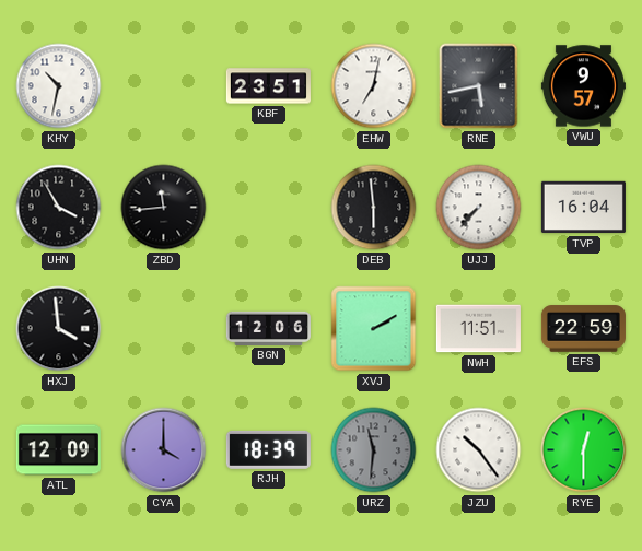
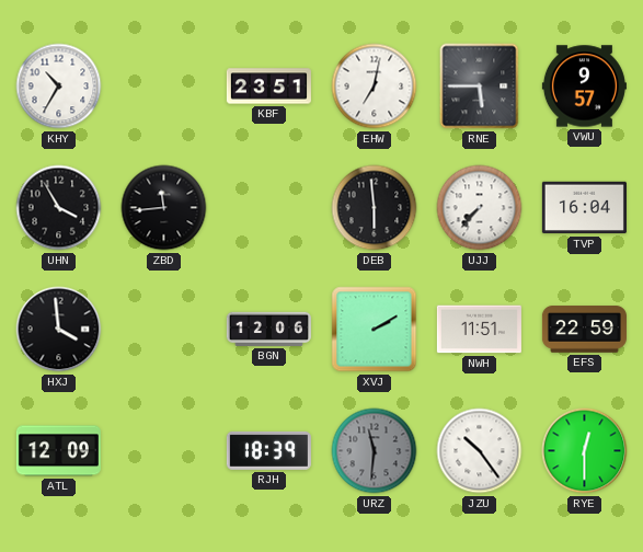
KHY: 10:32 -> 10:35
RNE: 5:43 -> 5:45
CYA: 4:00 -> none
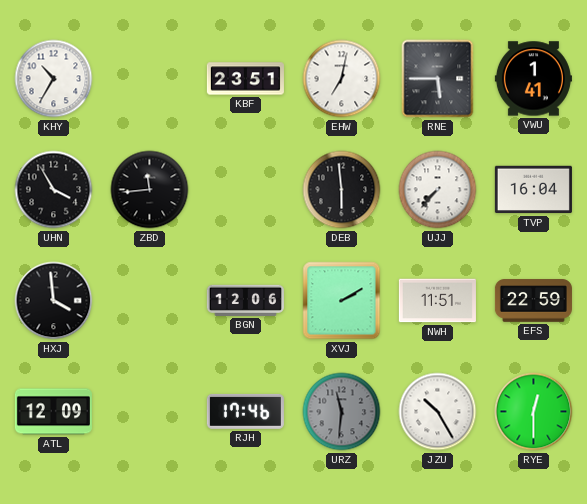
VWU: 9:57 -> 1:41
RJH: 18:39 -> 17:46
JZU: 10:24 -> 10:25
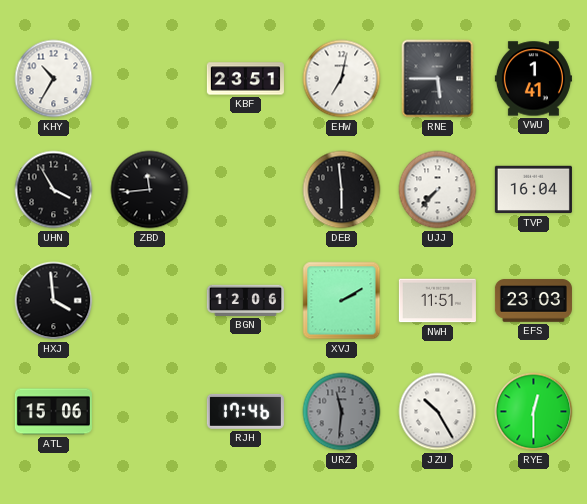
EFS: 22:59 -> 23:03
ATL: 12:09 -> 15:06
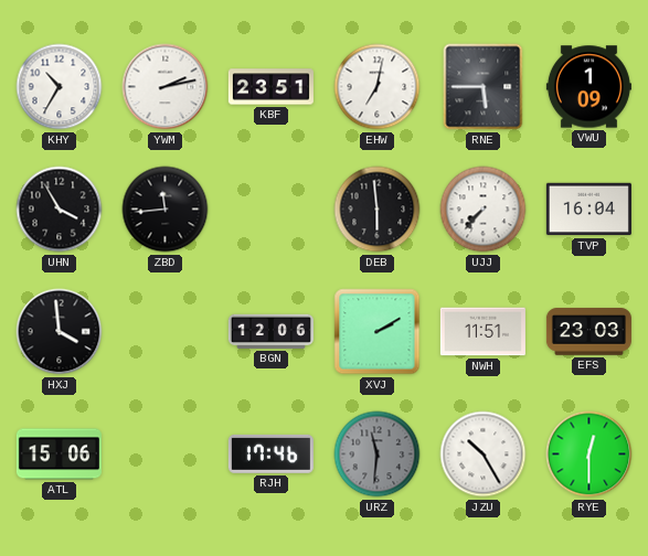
YWM: none -> 2:13
VWU: 1:41 -> 1:09
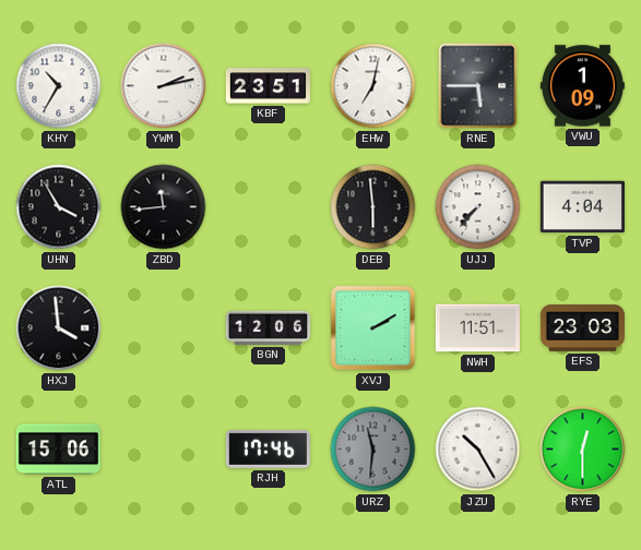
TVP: 16:04 -> 4:04
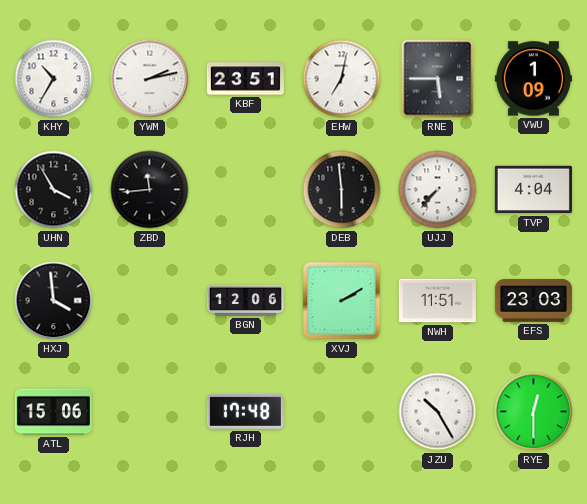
RJH: 17:46 -> 17:48
URZ: 11:31 -> none
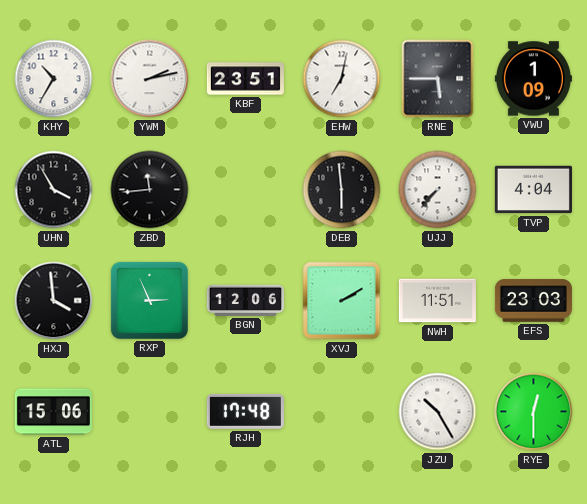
RXP: none -> 2:56
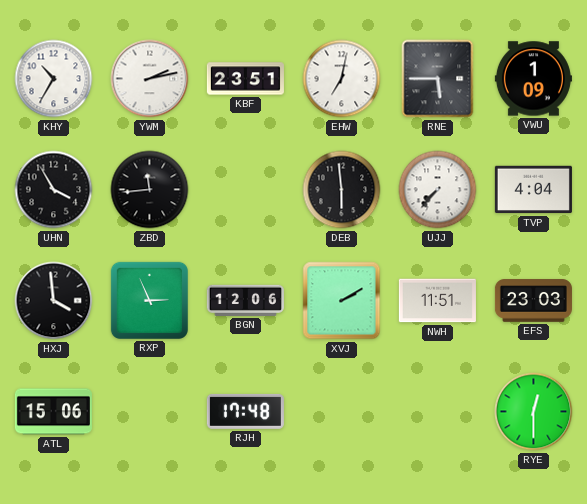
JZU: 10:25 -> none
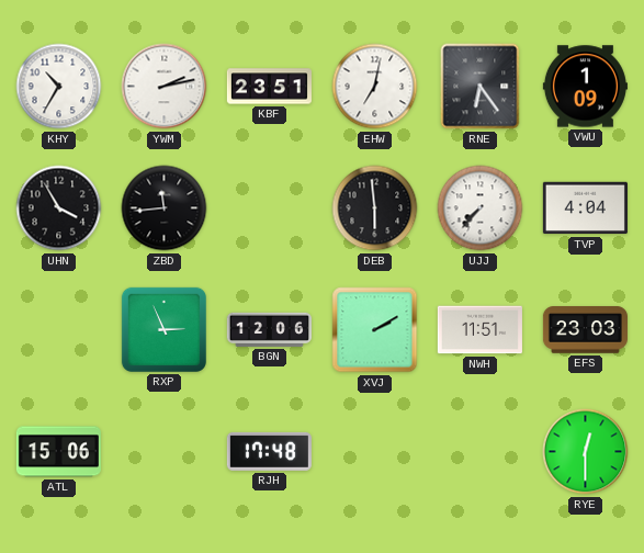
RNE: 5:45 -> 6:24
HXJ: 3:59 -> none
